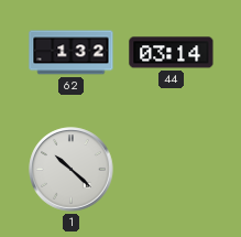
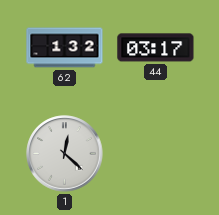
44: 03:14 -> 03:17
1: 10:22 -> 12:22
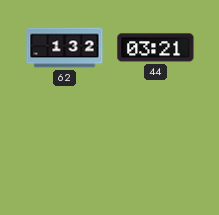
44: 03:17 -> 03:21
1: 12:22 -> none
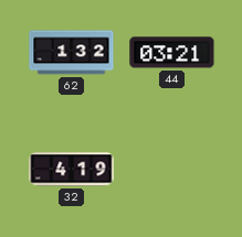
32: none -> 4:19
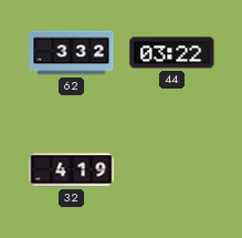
62: 1:32 -> 3:32
44: 03:21 -> 03:22
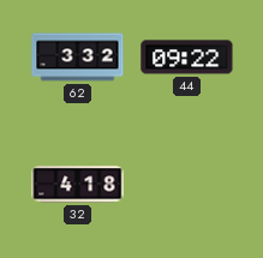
44: 03:22 -> 09:22
32: 4:19 -> 4:18
